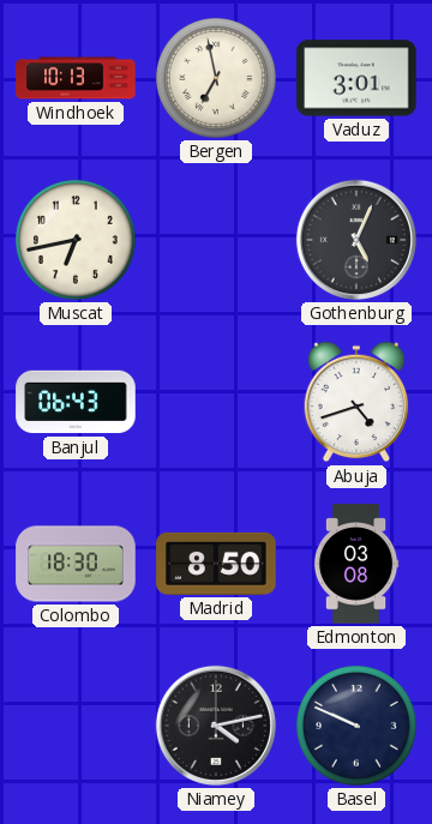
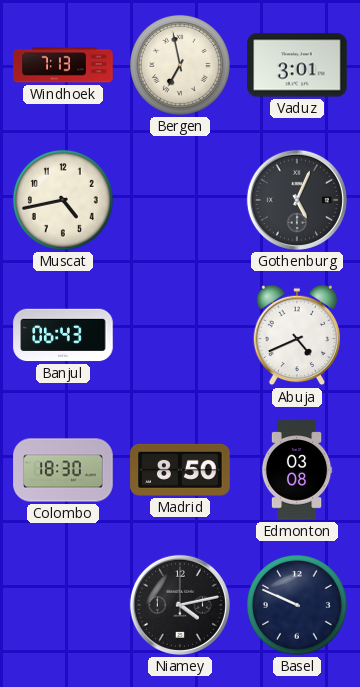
Windhoek: 10:13 -> 7:13
Muscat: 6:43 -> 4:43
Abuja: 4:42 -> 4:41
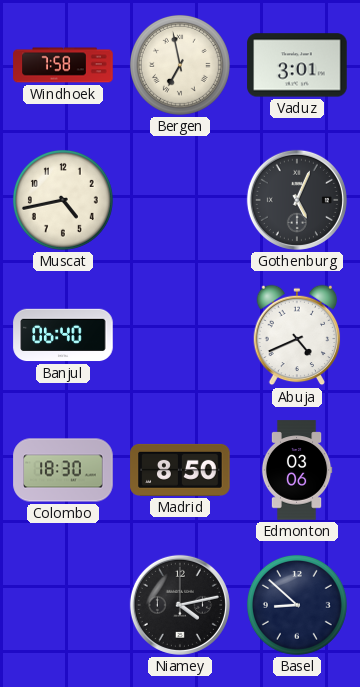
Windhoek: 7:13 -> 7:58
Banjul: 06:43 -> 06:40
Edmonton: 03:08 -> 03:06
Basel: 9:49 -> 8:52
